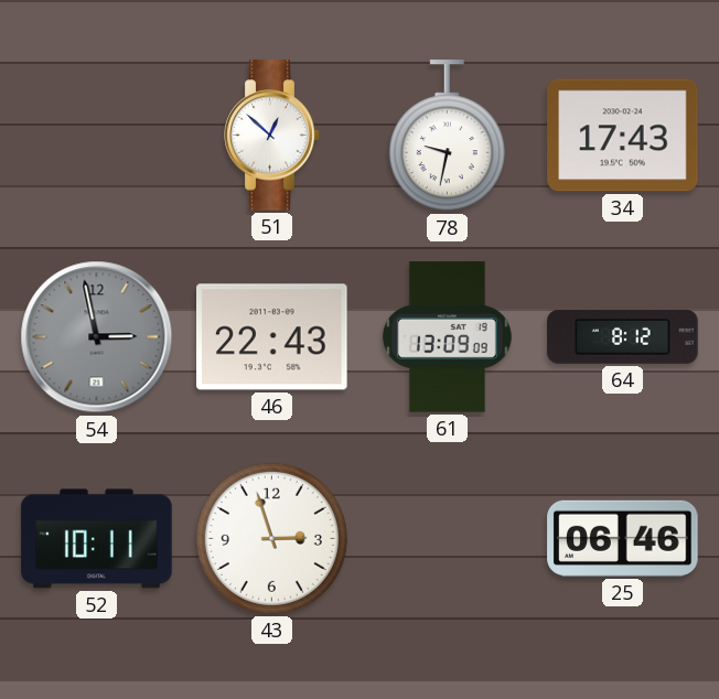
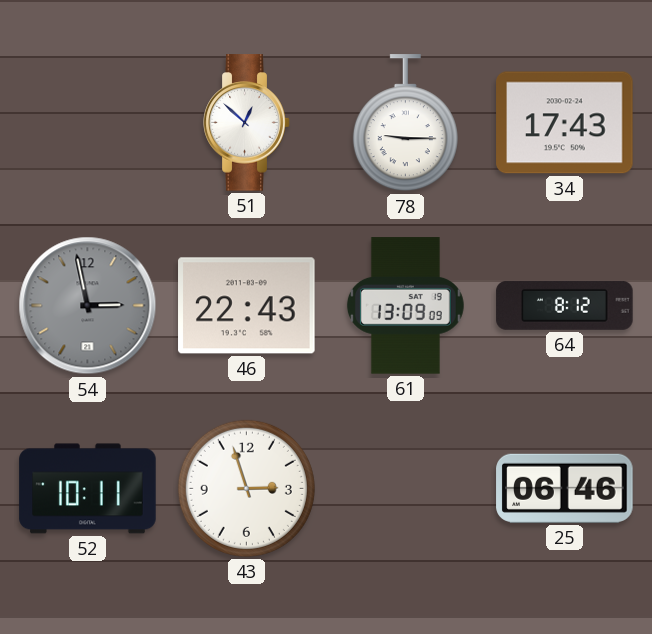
78: 9:32 -> 9:15
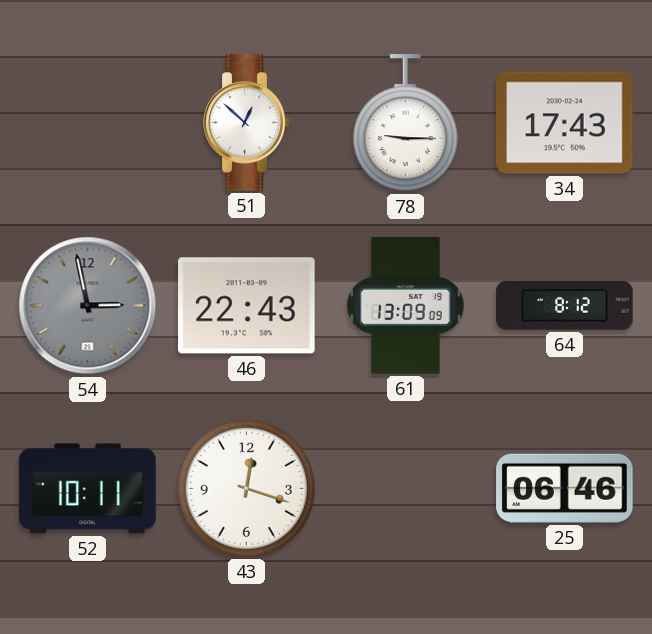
43: 2:57 -> 12:18
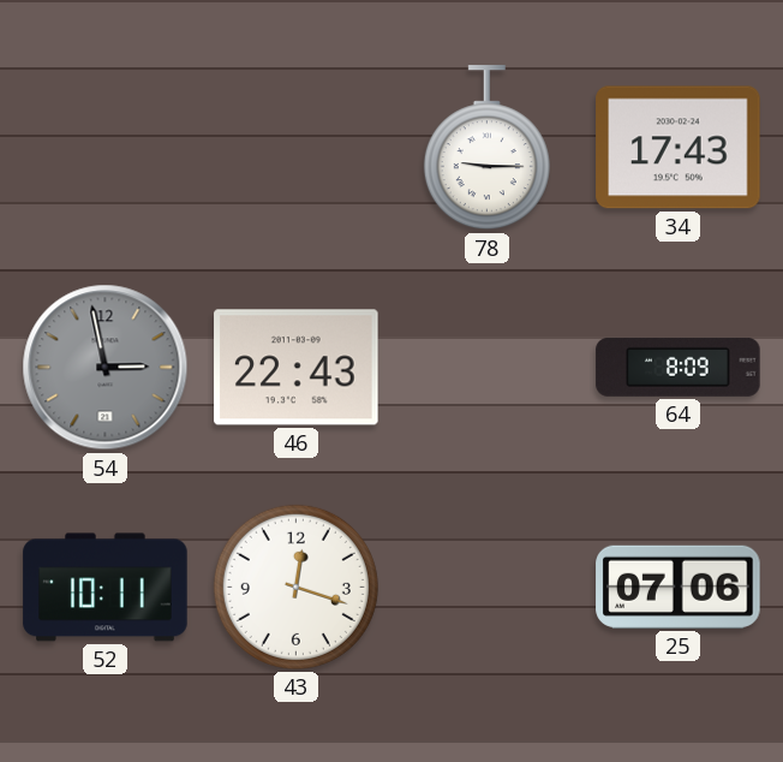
51: 12:52 -> none
61: 13:09 -> none
64: 8:12 -> 8:09
25: 06:46 -> 07:06
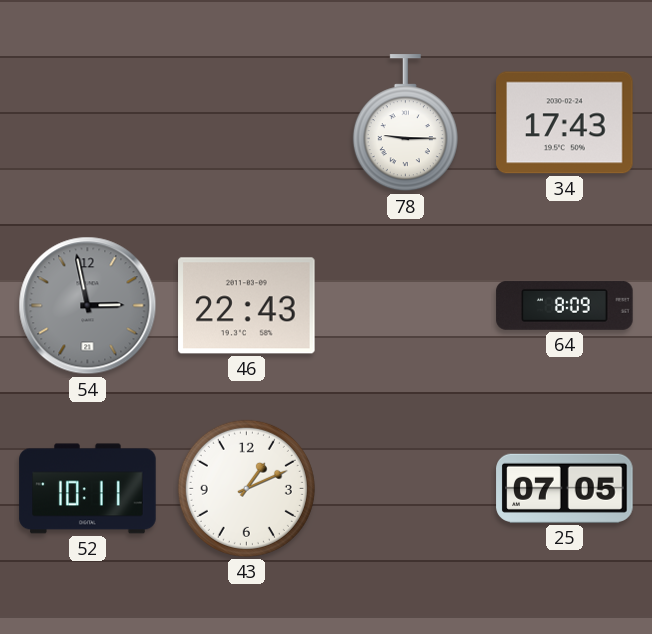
43: 12:18 -> 1:11
25: 07:06 -> 07:05
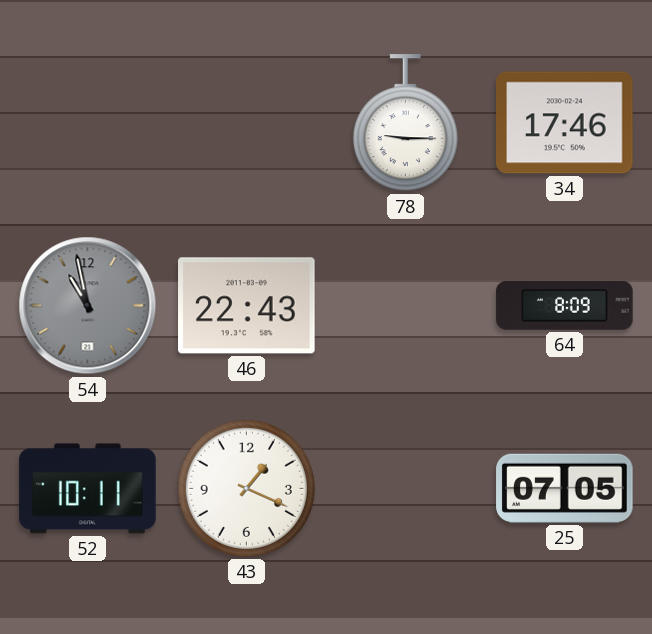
34: 17:43 -> 17:46
54: 2:58 -> 10:58
43: 1:11 -> 1:19
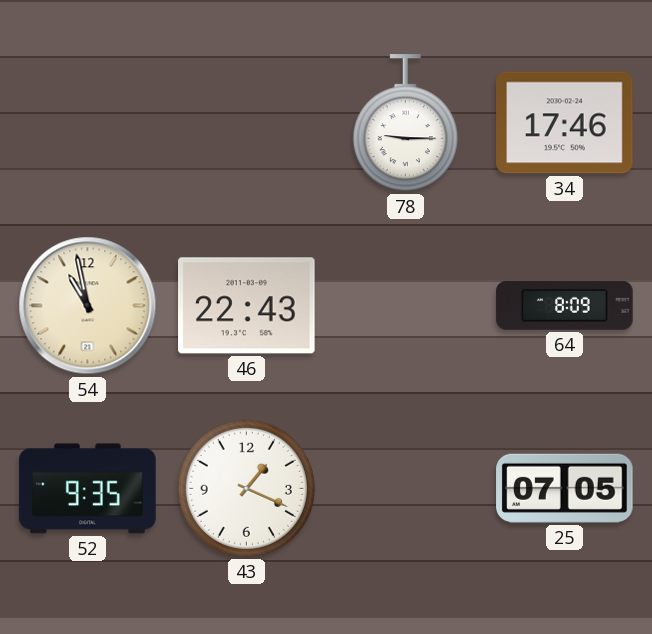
54 dial: grey -> cream
52: 10:11 -> 9:35
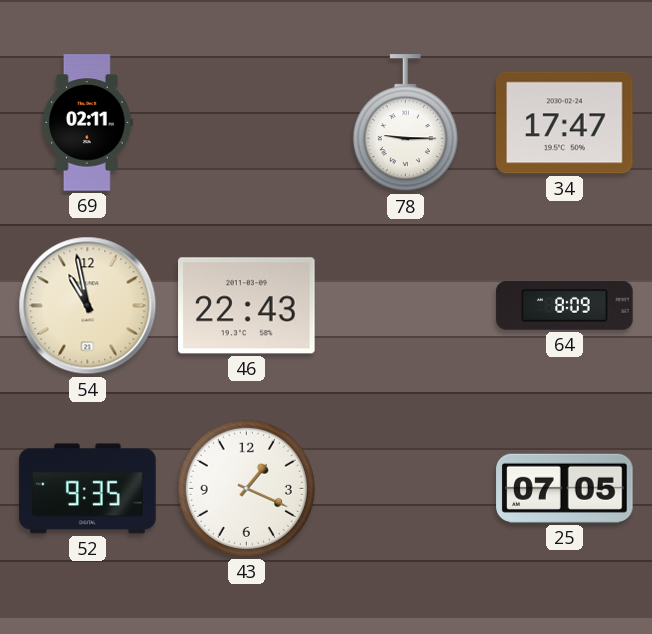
69: none -> 02:11
34: 17:46 -> 17:47
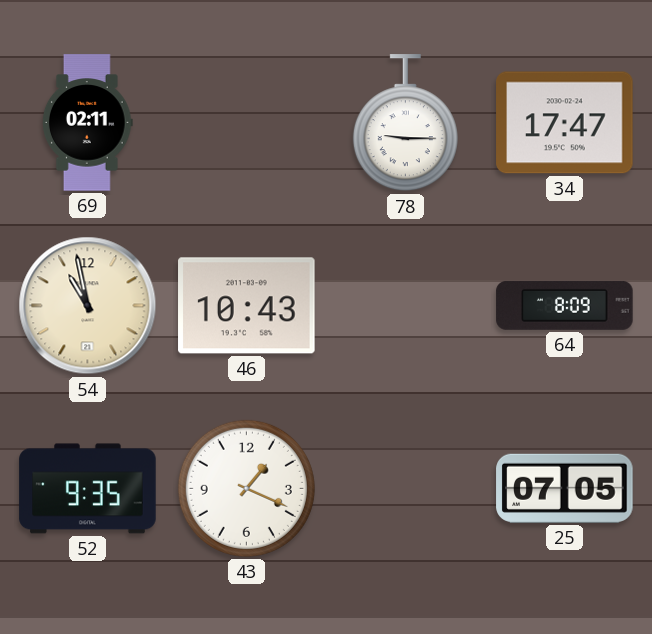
46: 22:43 -> 10:43
